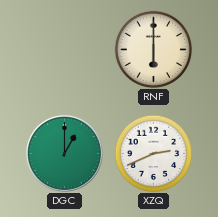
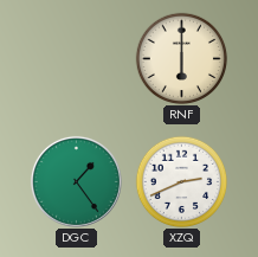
DGC: 1:00 -> 1:24
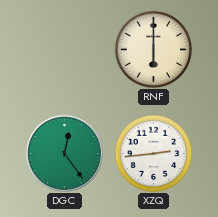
DGC: 1:24 -> 12:24
XZQ: 2:41 -> 2:44
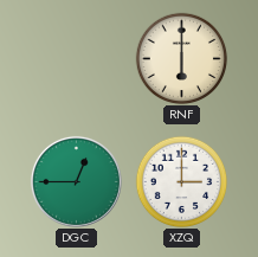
DGC: 12:24 -> 12:45
XZQ: 2:44 -> 3:00
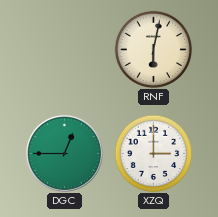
RNF: 6:00 -> 6:02
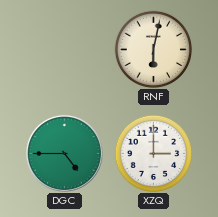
DGC: 12:45 -> 4:45
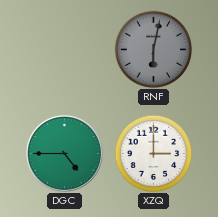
RNF dial: cream -> grey
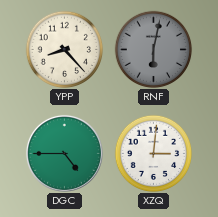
YPP: none -> 8:23
XZQ: 3:00 -> 3:01
